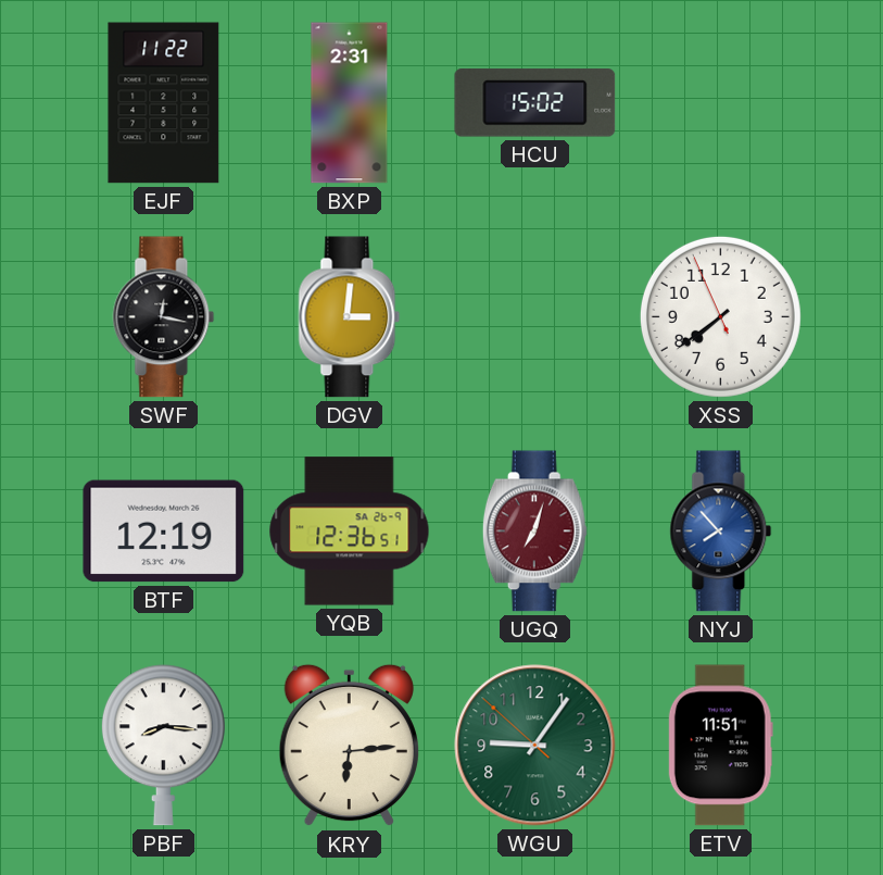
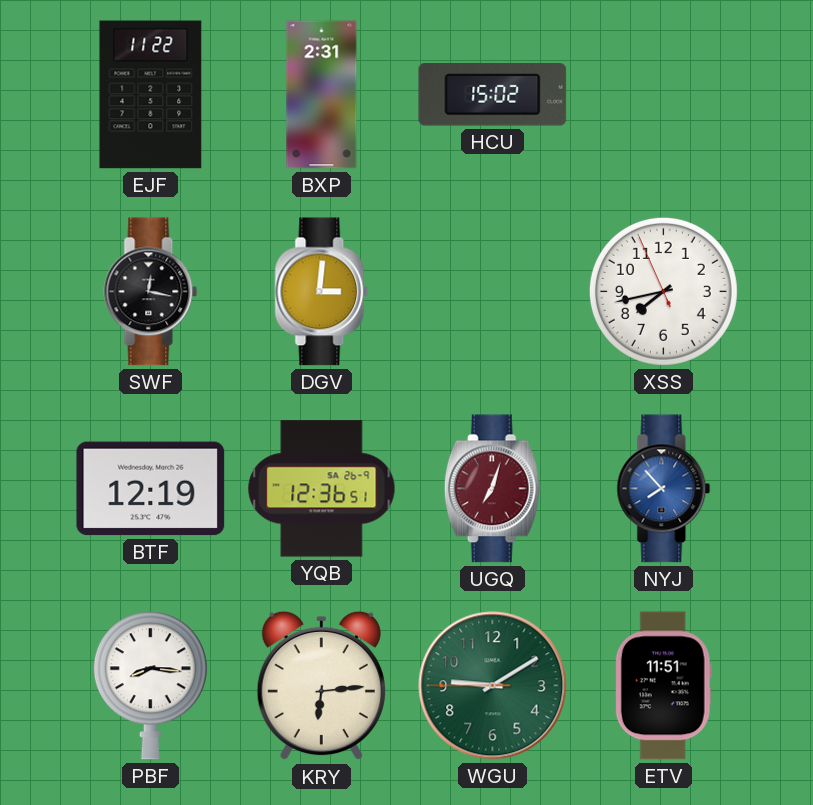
XSS: 7:38 -> 7:42
WGU: 9:05 -> 9:09
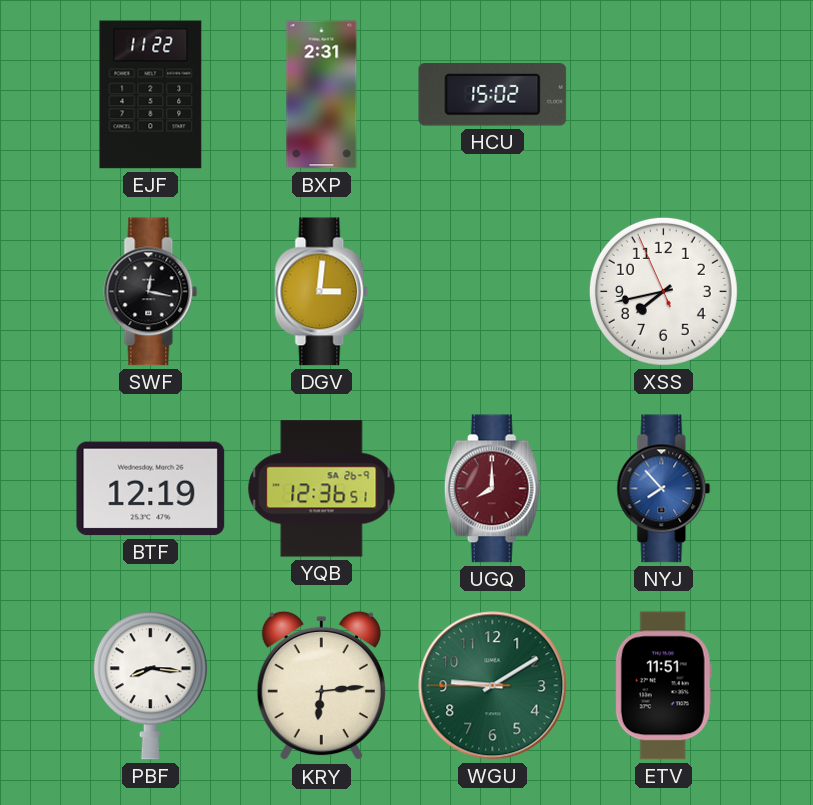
UGQ: 7:03 -> 8:00
